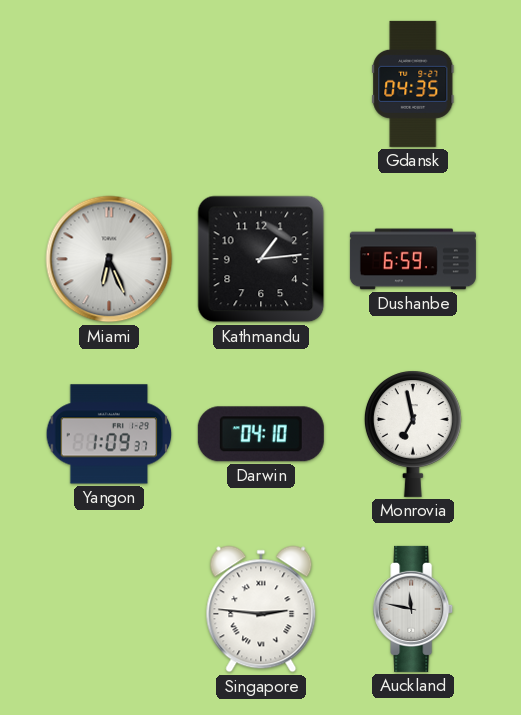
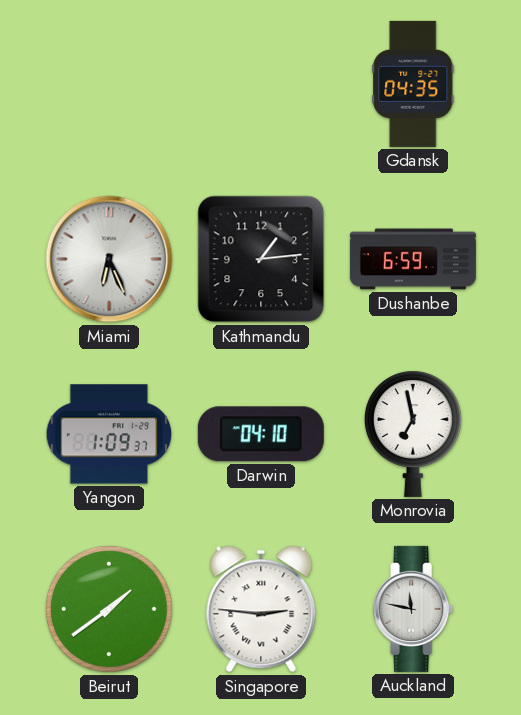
Beirut: none -> 1:39
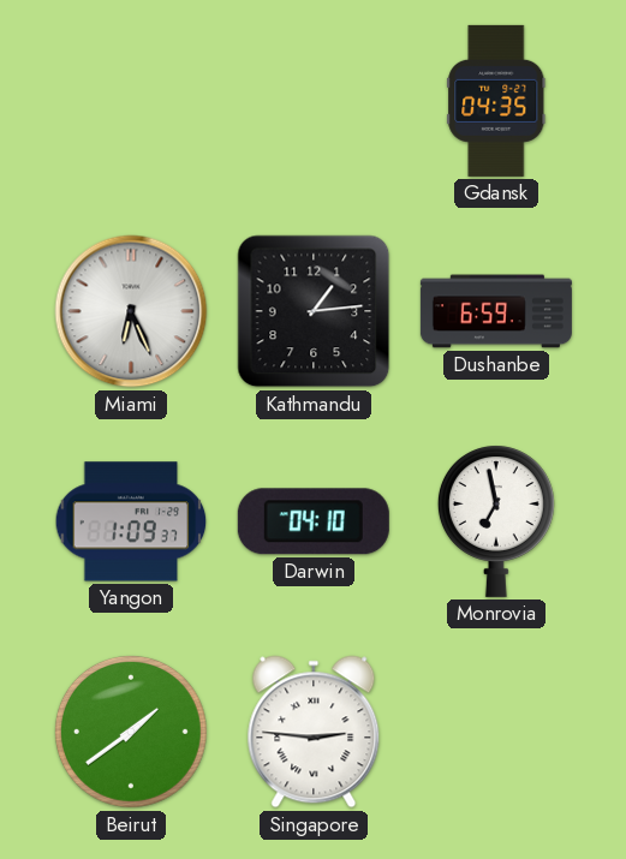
Auckland: 11:47 -> none
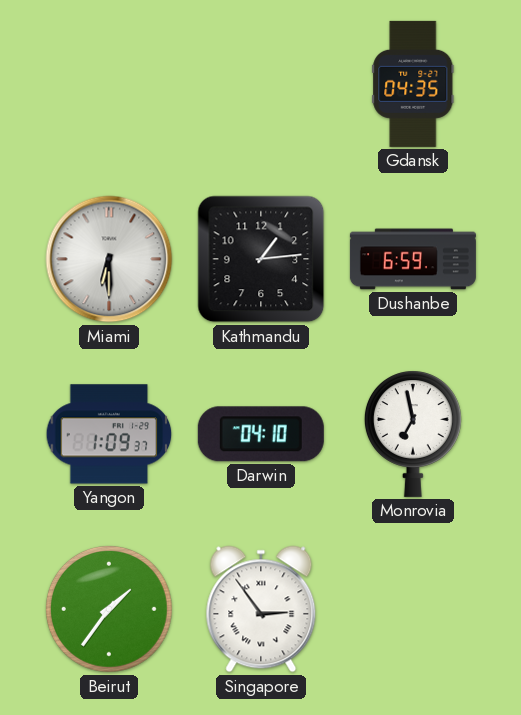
Miami: 6:26 -> 6:30
Beirut: 1:39 -> 1:36
Singapore: 2:46 -> 2:54
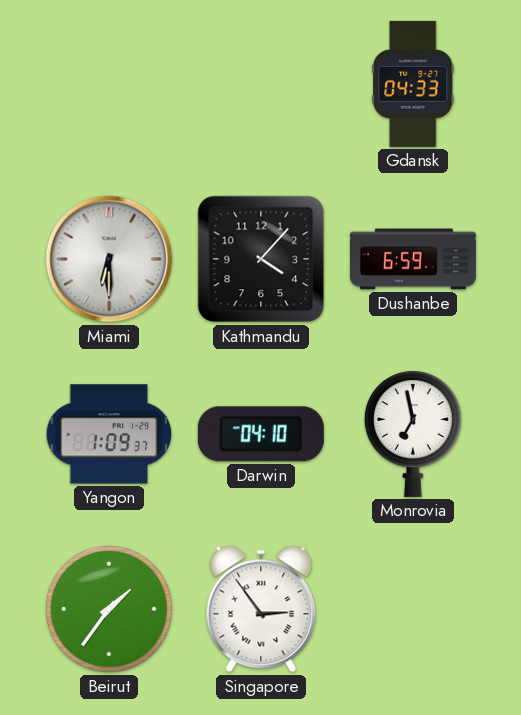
Gdansk: 04:35 -> 04:33
Kathmandu: 1:14 -> 4:07
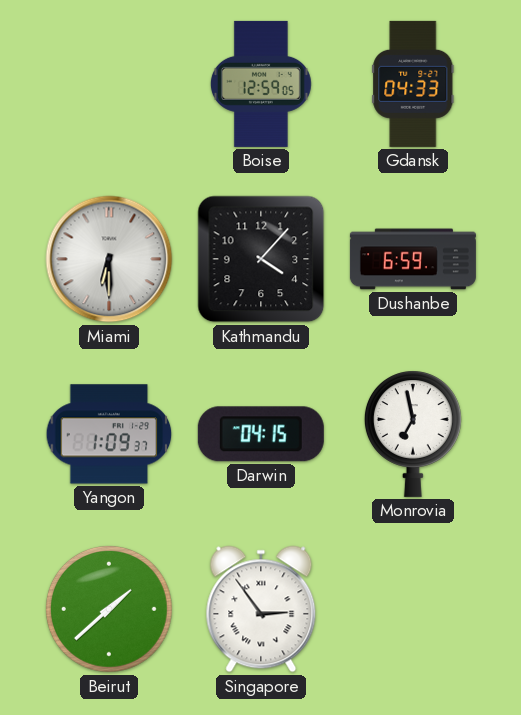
Boise: none -> 12:59
Darwin: 04:10 -> 04:15
Beirut: 1:36 -> 1:38
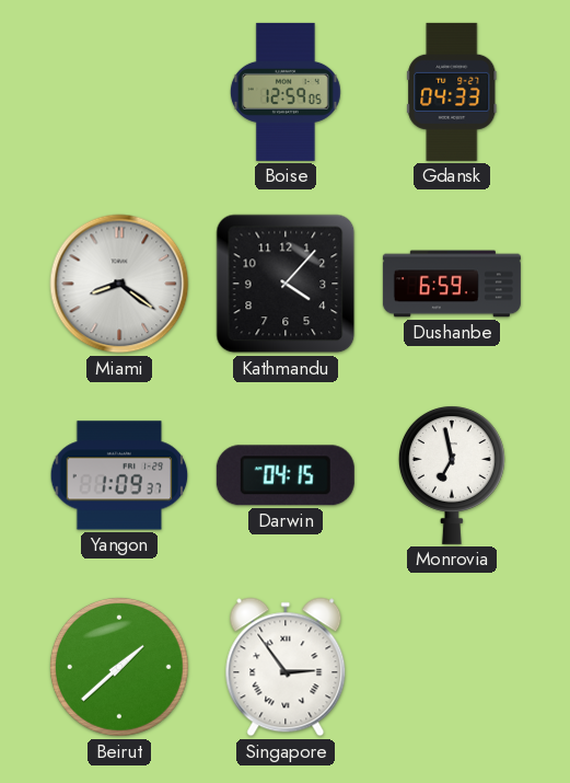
Miami: 6:30 -> 8:21
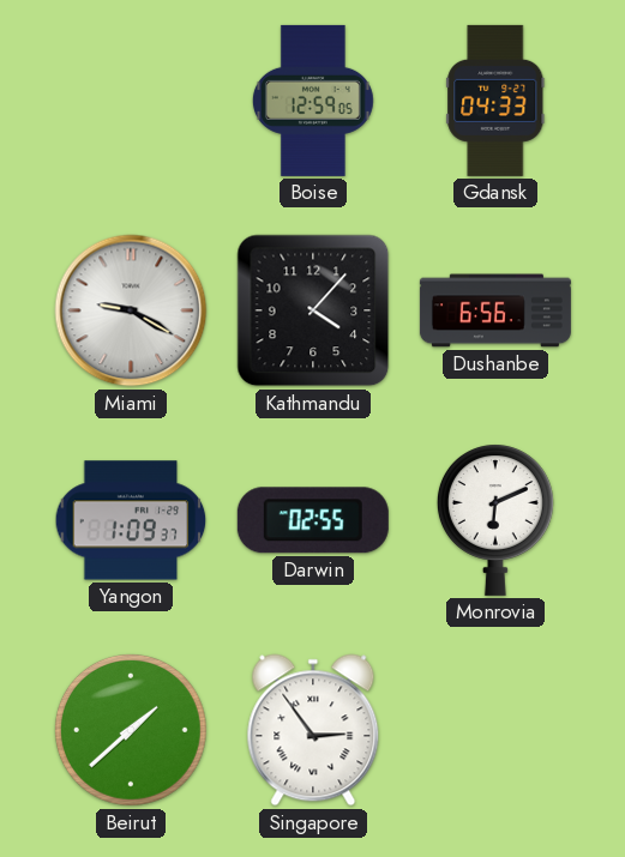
Miami: 8:21 -> 9:20
Dushanbe: 6:59 -> 6:56
Darwin: 04:15 -> 02:55
Monrovia: 6:58 -> 6:11
